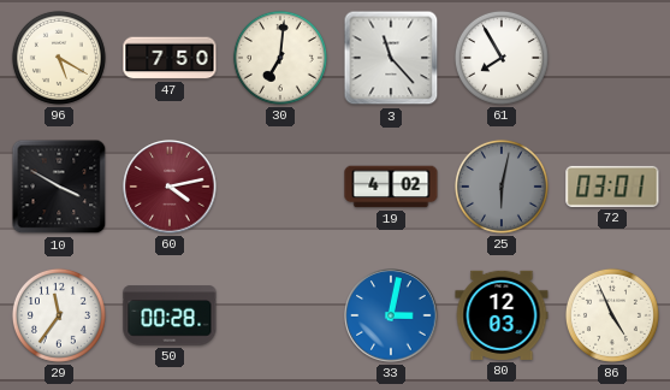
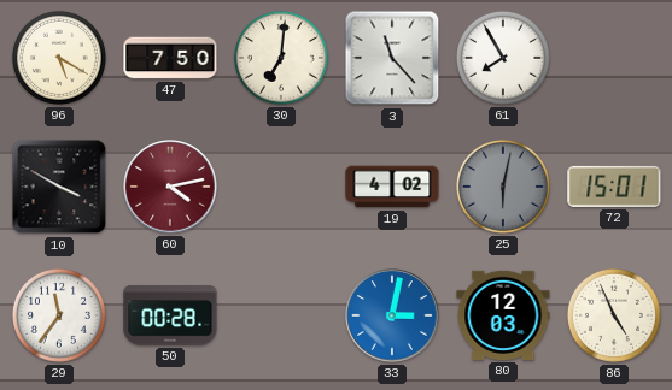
72: 03:01 -> 15:01
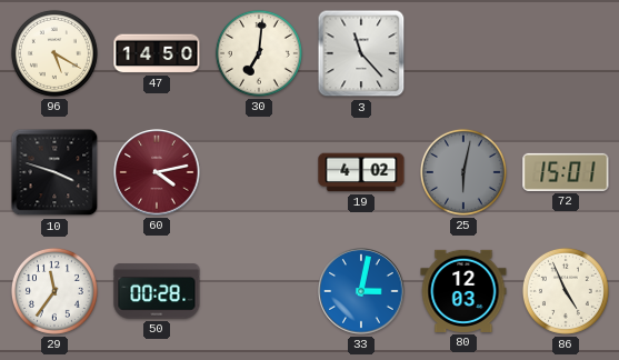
47: 7:50 -> 14:50
61: 7:55 -> none
10: 3:50 -> 3:48
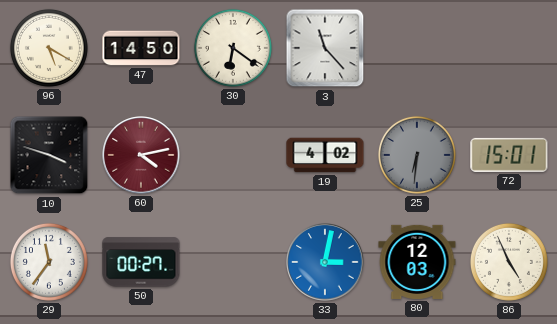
30: 7:01 -> 6:21
25: 6:02 -> 6:31
50: 00:28 -> 00:27
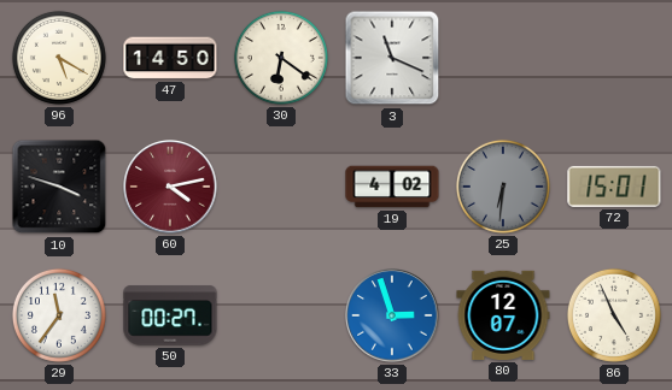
3: 11:23 -> 11:19
33: 3:02 -> 2:57
80: 12:03 -> 12:07
